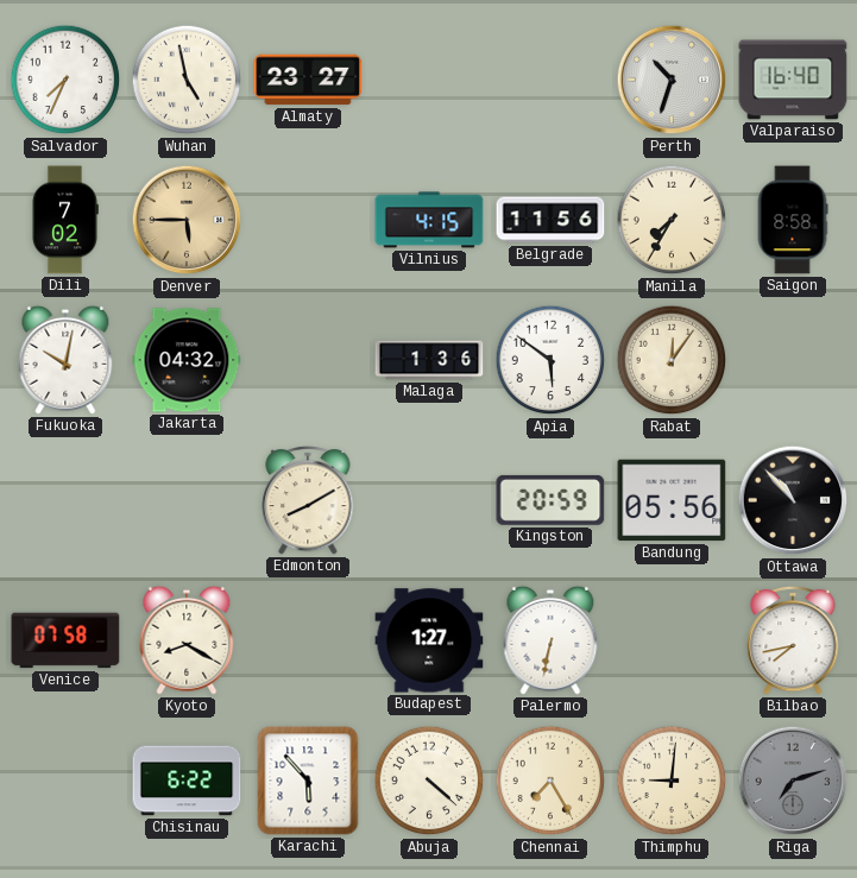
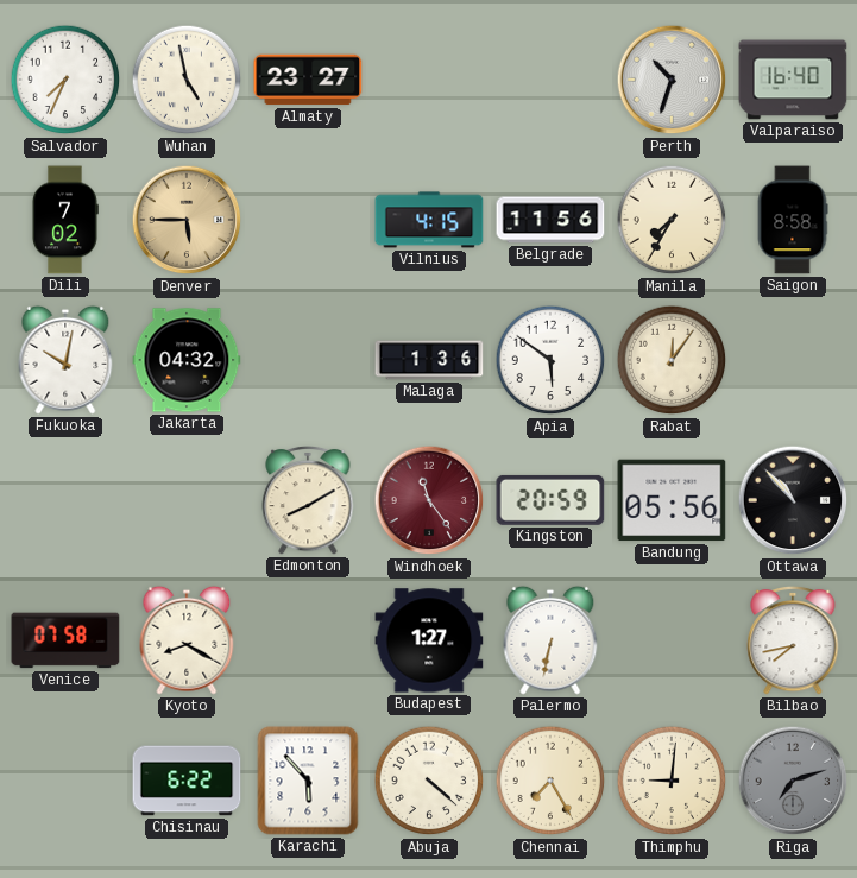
Windhoek: none -> 11:24
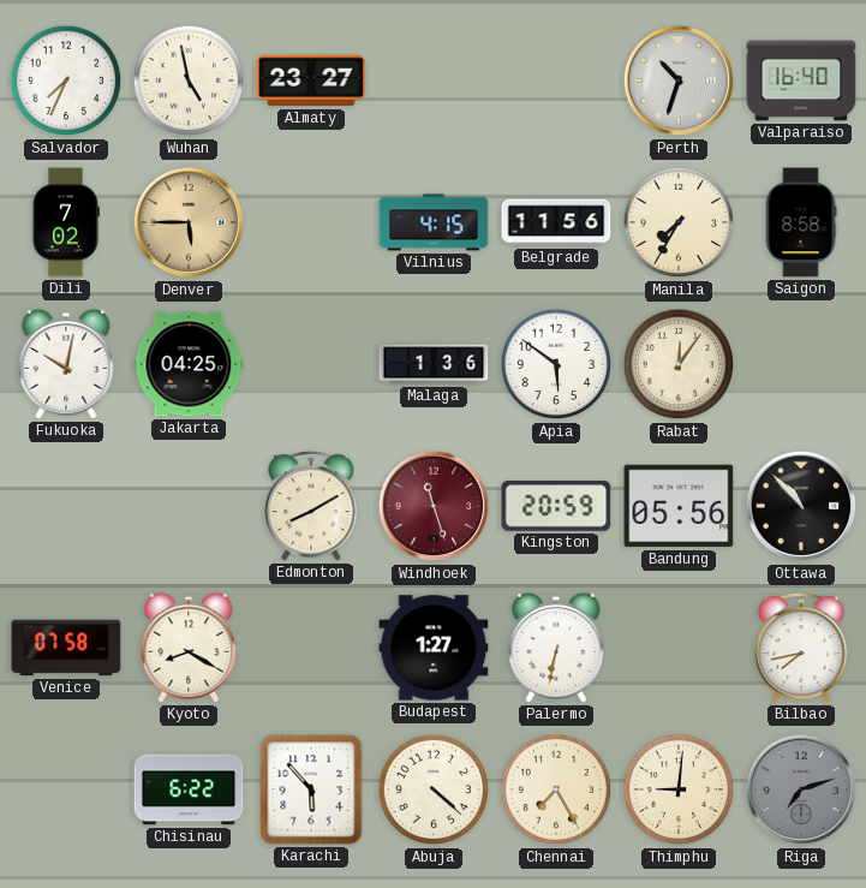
Jakarta: 04:32 -> 04:25
Windhoek: 11:24 -> 11:27
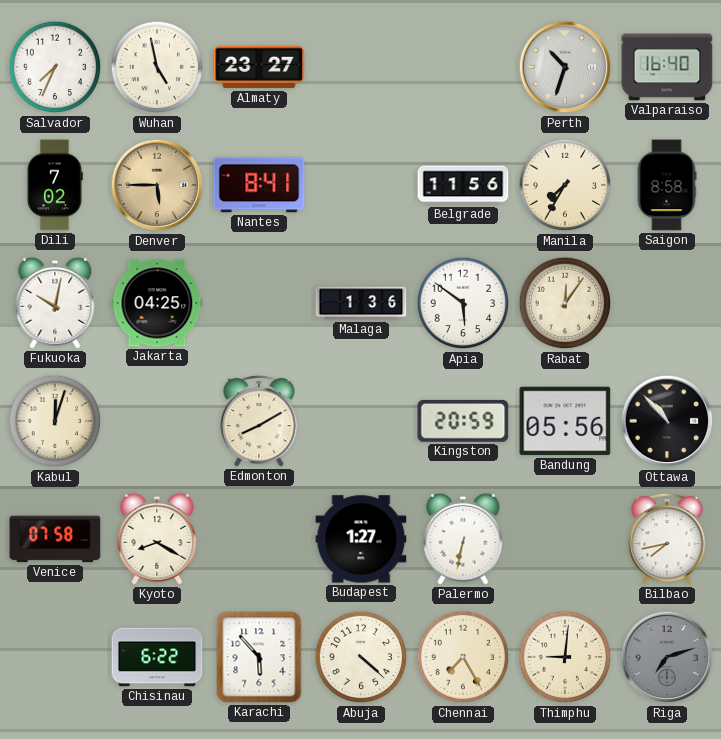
Nantes: none -> 8:41
Vilnius: 4:15 -> none
Kabul: none -> 12:03
Windhoek: 11:27 -> none
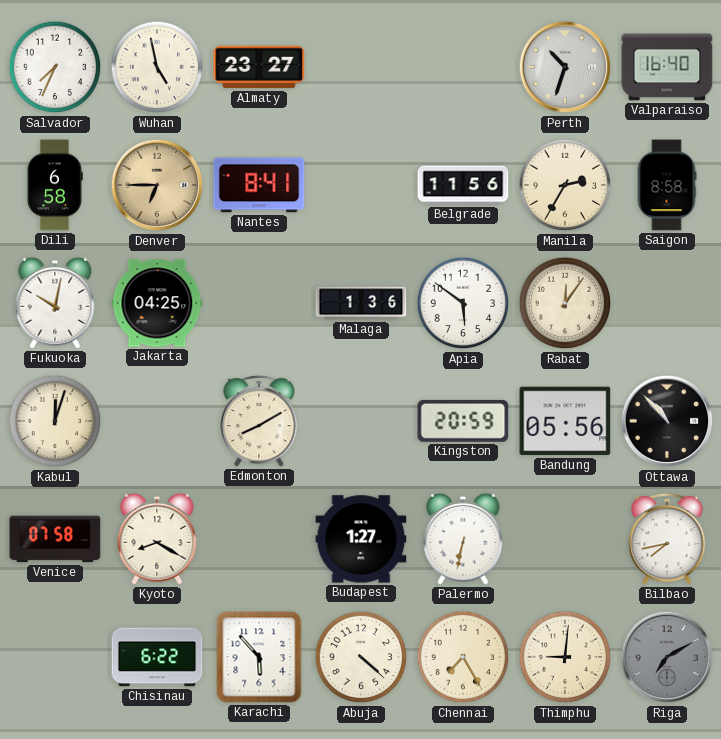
Dili: 7:02 -> 6:58
Denver: 5:45 -> 6:45
Manila: 7:35 -> 2:35
Riga: 7:12 -> 7:10
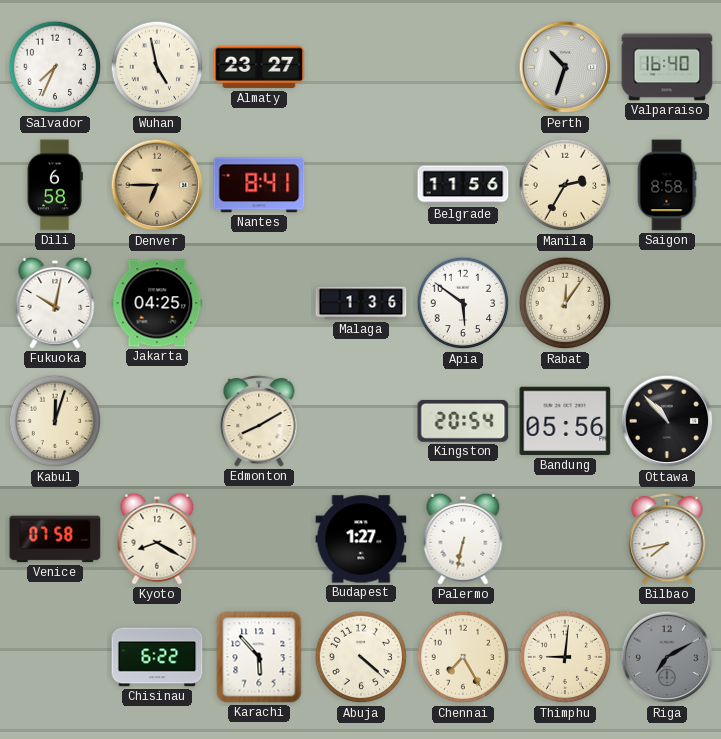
Kingston: 20:59 -> 20:54
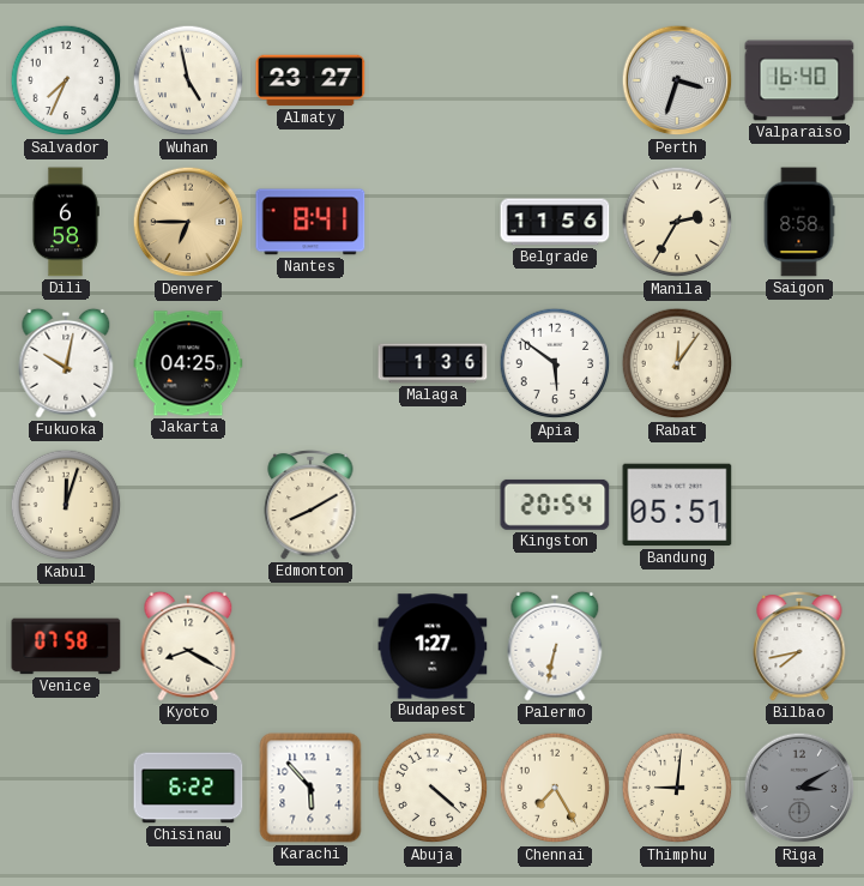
Perth: 10:33 -> 3:33
Bandung: 05:56 -> 05:51
Ottawa: 10:53 -> none
Riga: 7:10 -> 3:10
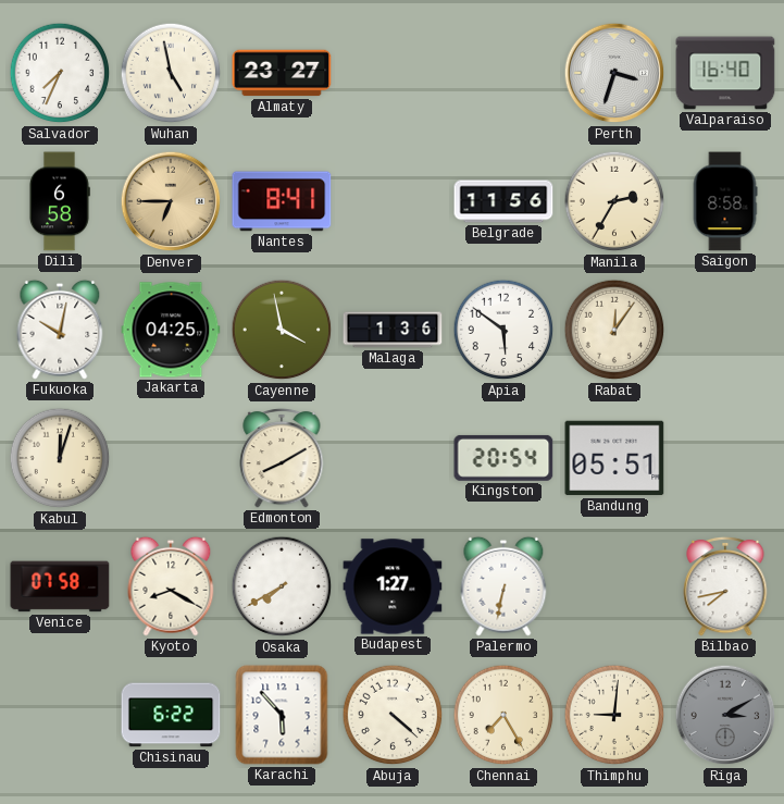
Cayenne: none -> 3:58
Osaka: none -> 7:40
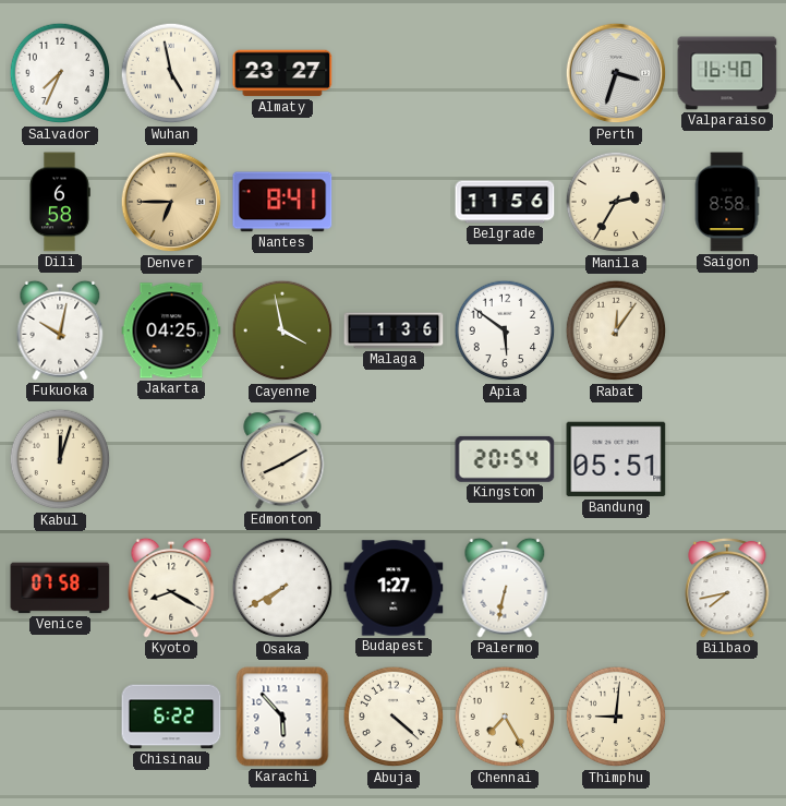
Riga: 3:10 -> none
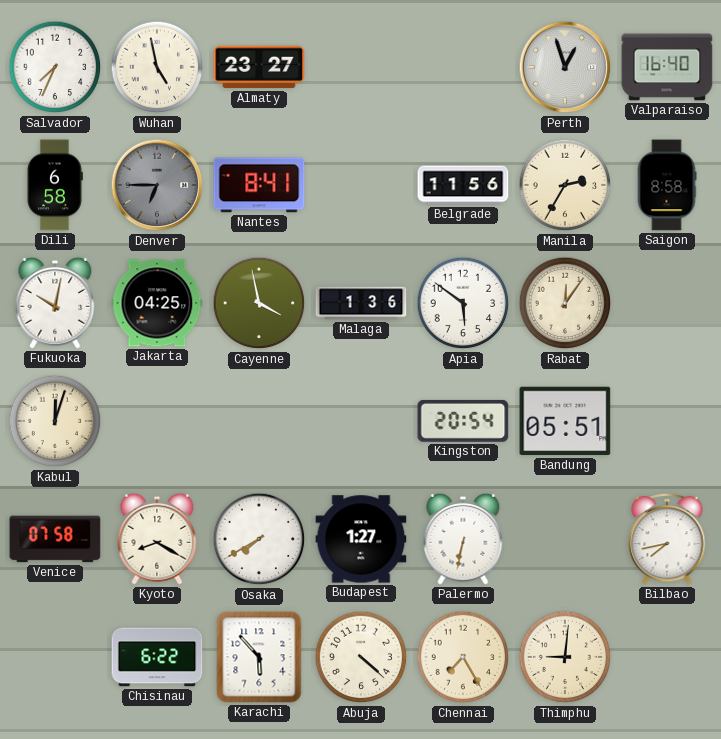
Perth: 3:33 -> 12:57
Denver dial: champagne -> grey
Edmonton: 8:10 -> none
